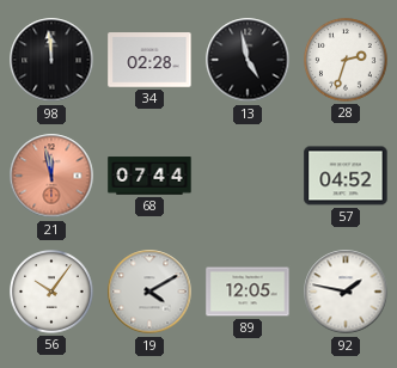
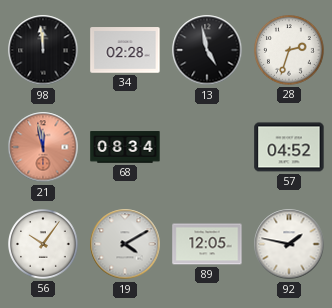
68: 07:44 -> 08:34
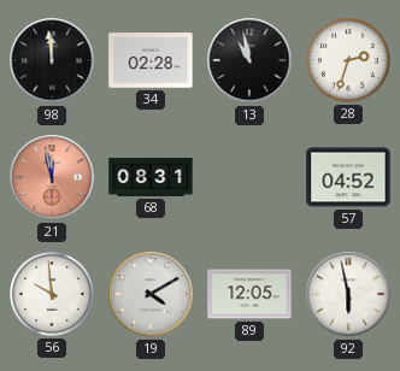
13: 4:58 -> 10:58
68: 08:34 -> 08:31
56: 10:06 -> 9:59
92: 1:47 -> 5:58
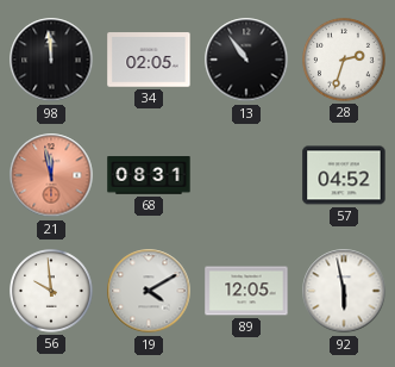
34: 02:28 -> 02:05
13: 10:58 -> 10:54
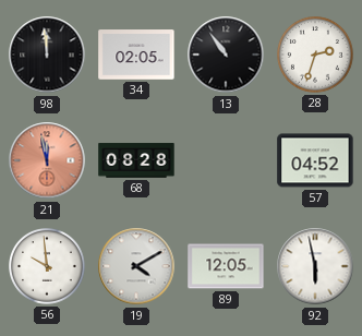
68: 08:31 -> 08:28
